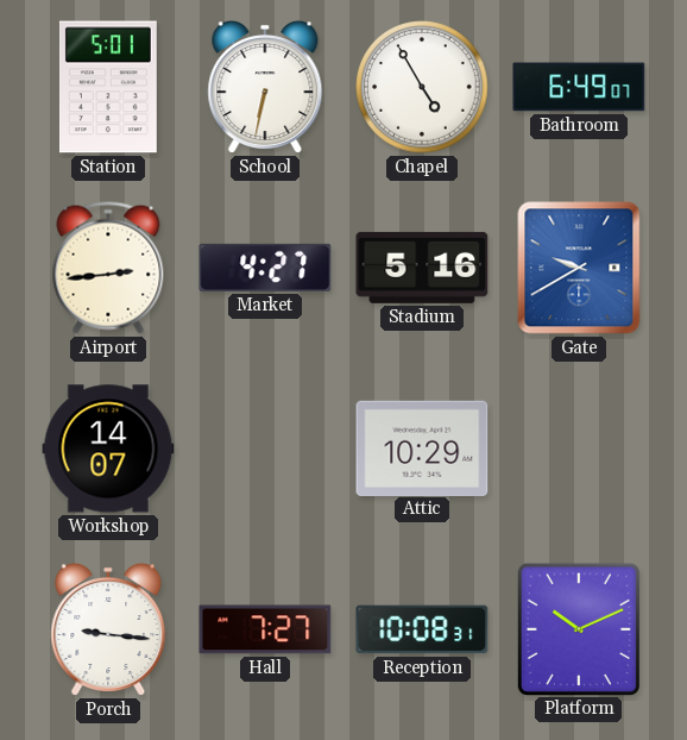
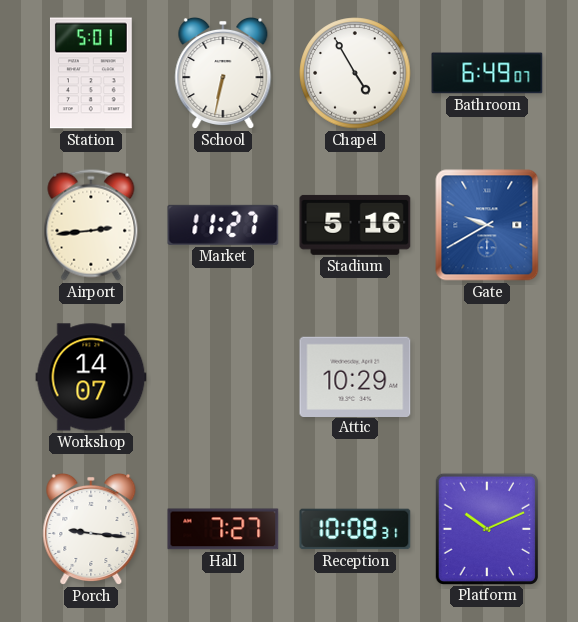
Market: 4:27 -> 11:27
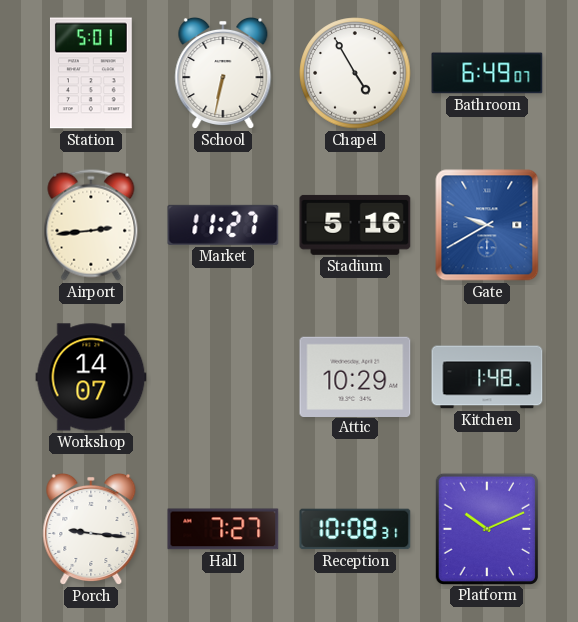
Kitchen: none -> 1:48
